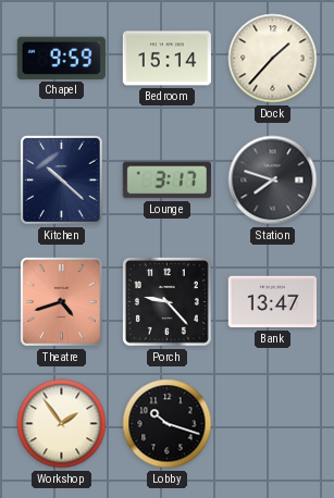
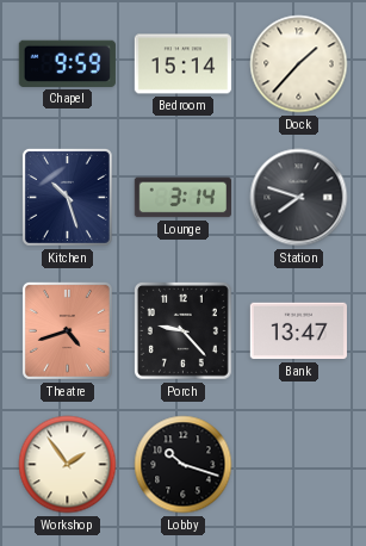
Kitchen: 10:22 -> 10:27
Lounge: 3:17 -> 3:14
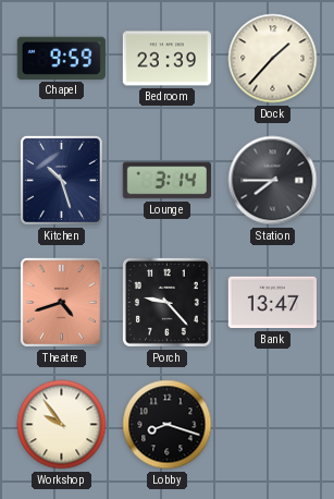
Bedroom: 15:14 -> 23:39
Station: 7:48 -> 7:45
Workshop: 1:54 -> 9:54
Lobby: 10:18 -> 8:18
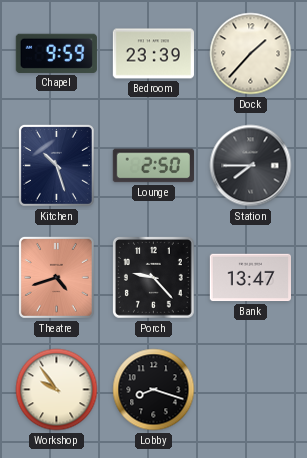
Lounge: 3:14 -> 2:50
